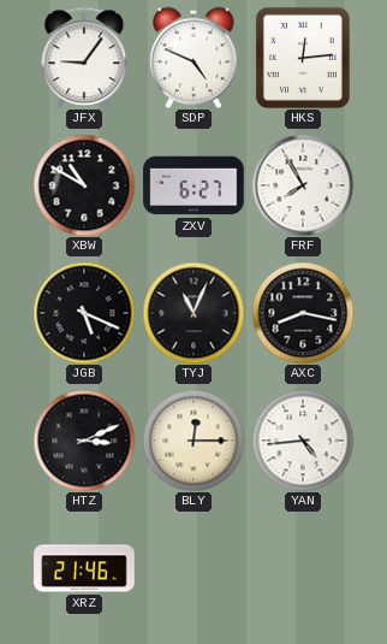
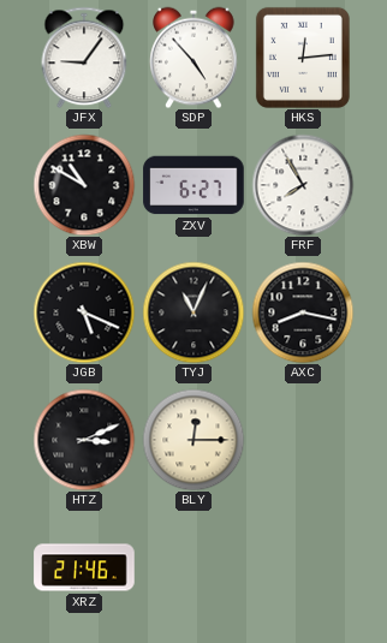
SDP: 4:49 -> 4:53
YAN: 4:44 -> none
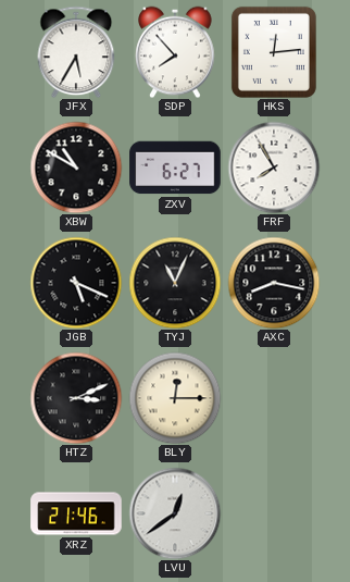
JFX: 9:06 -> 5:35
SDP: 4:53 -> 7:53
LVU: none -> 12:39
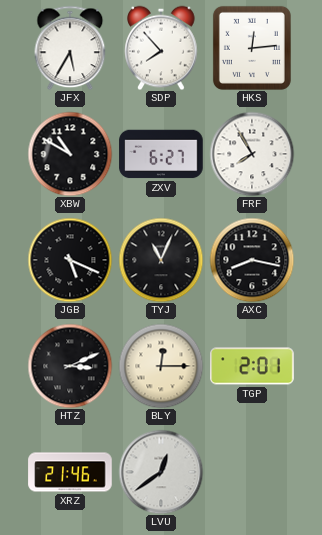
TGP: none -> 2:01
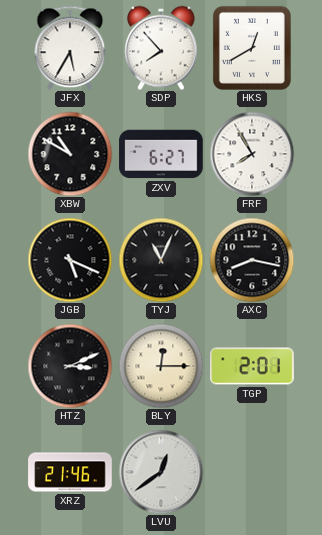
HKS: 12:14 -> 12:40
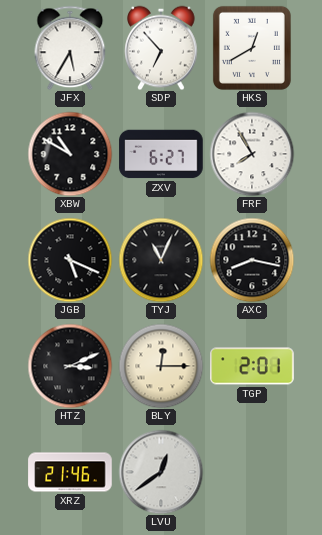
SDP: 7:53 -> 6:53
